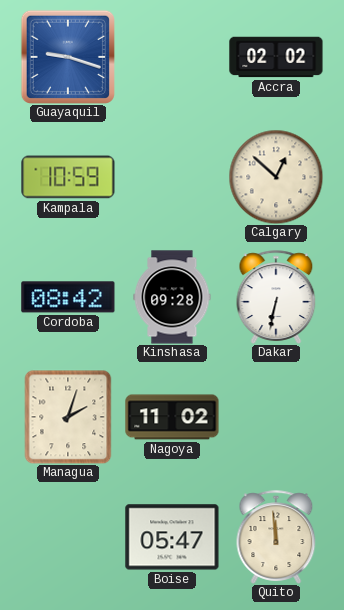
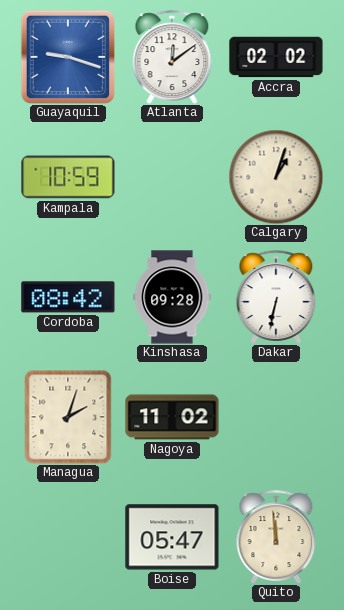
Atlanta: none -> 12:09
Calgary: 12:52 -> 1:03
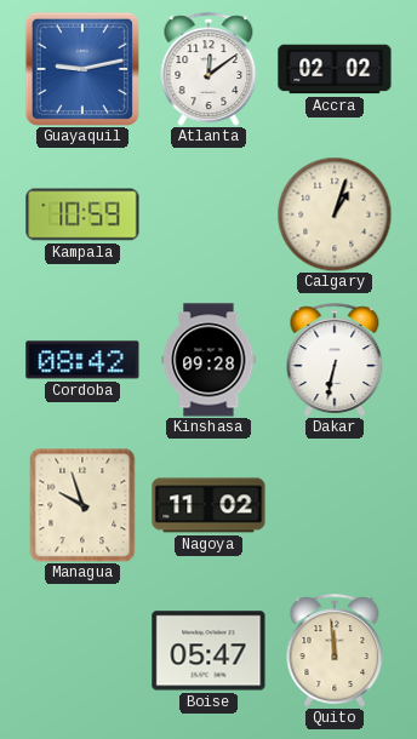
Guayaquil: 9:18 -> 9:13
Managua: 2:03 -> 9:57
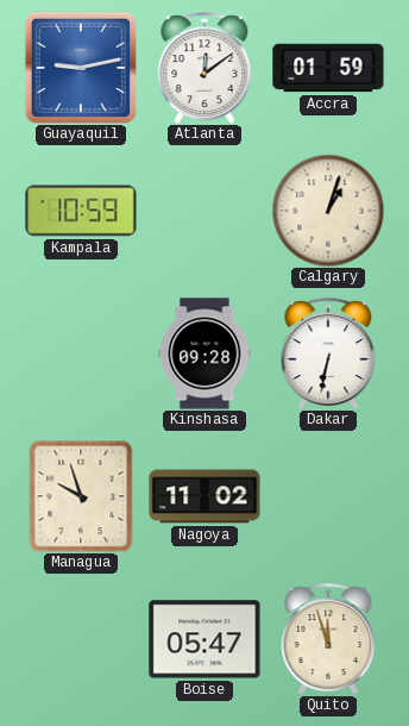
Accra: 02:02 -> 01:59
Cordoba: 08:42 -> none
Quito: 11:59 -> 11:57
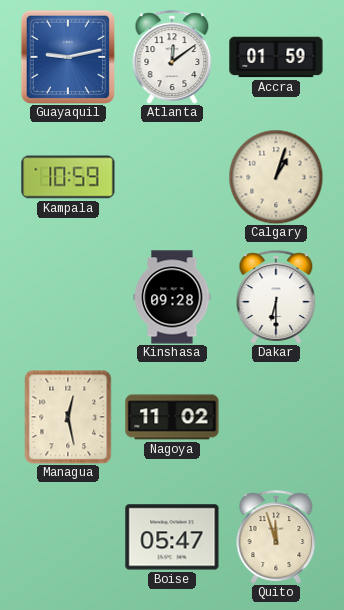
Dakar: 6:32 -> 6:30
Managua: 9:57 -> 12:28
